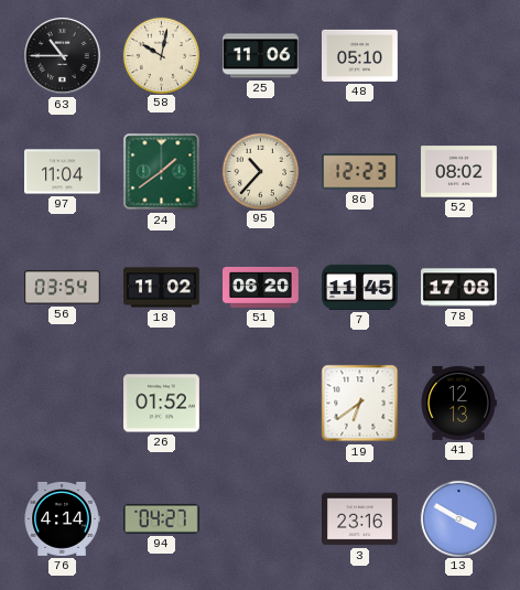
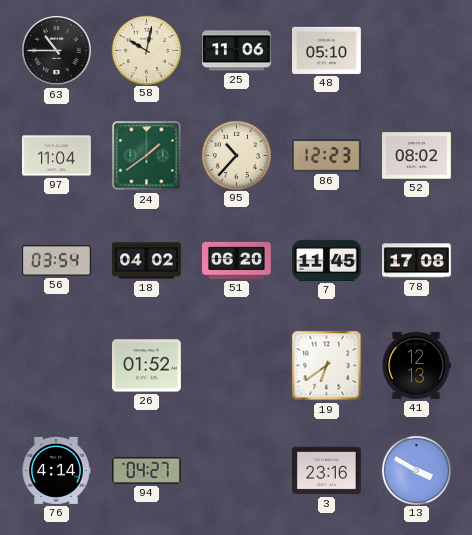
18: 11:02 -> 04:02
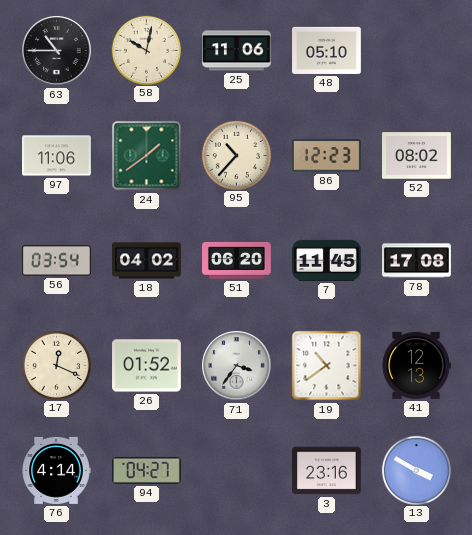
97: 11:04 -> 11:06
17: none -> 12:19
71: none -> 3:36
19: 6:39 -> 10:39
